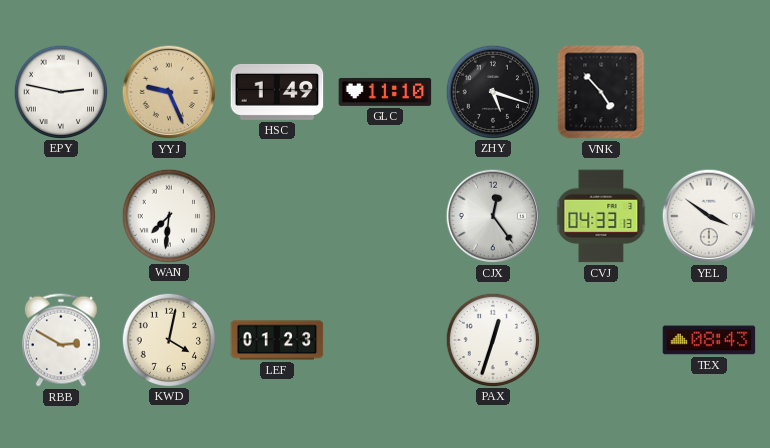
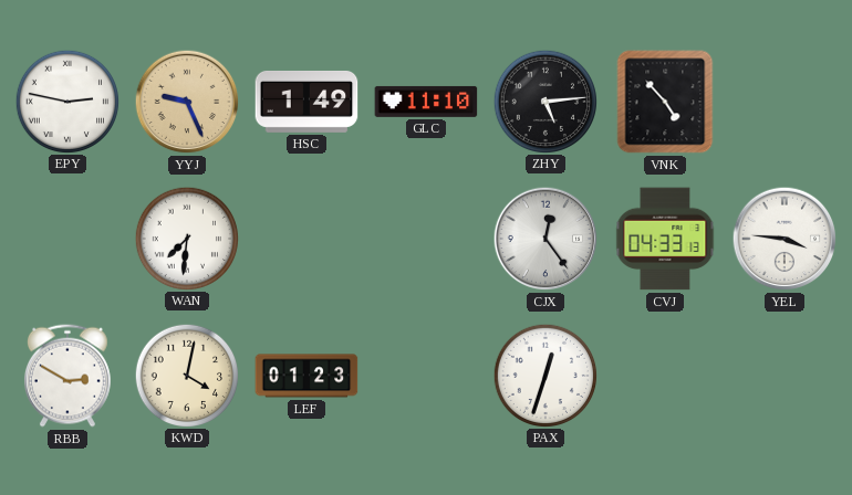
ZHY: 5:18 -> 5:14
YEL: 3:51 -> 3:46
TEX: 08:43 -> none
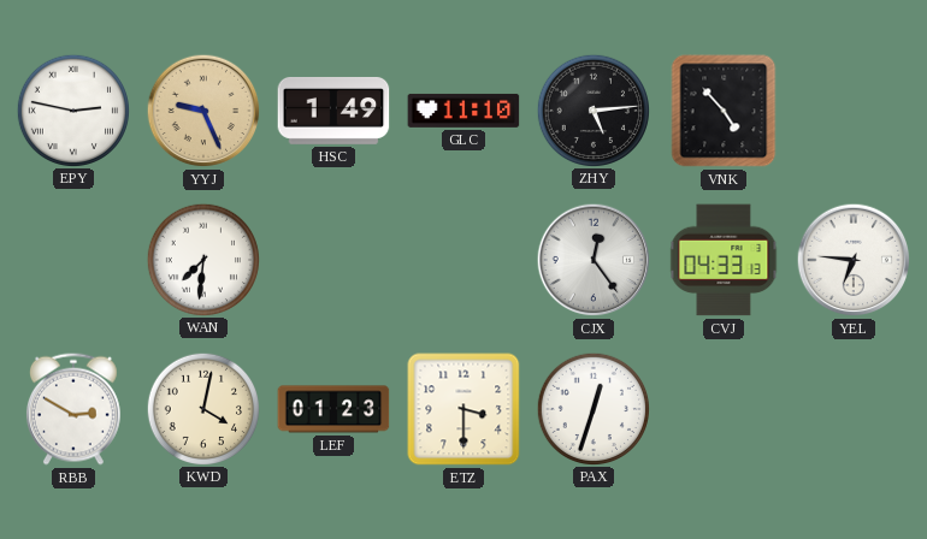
YEL: 3:46 -> 6:46
ETZ: none -> 3:30
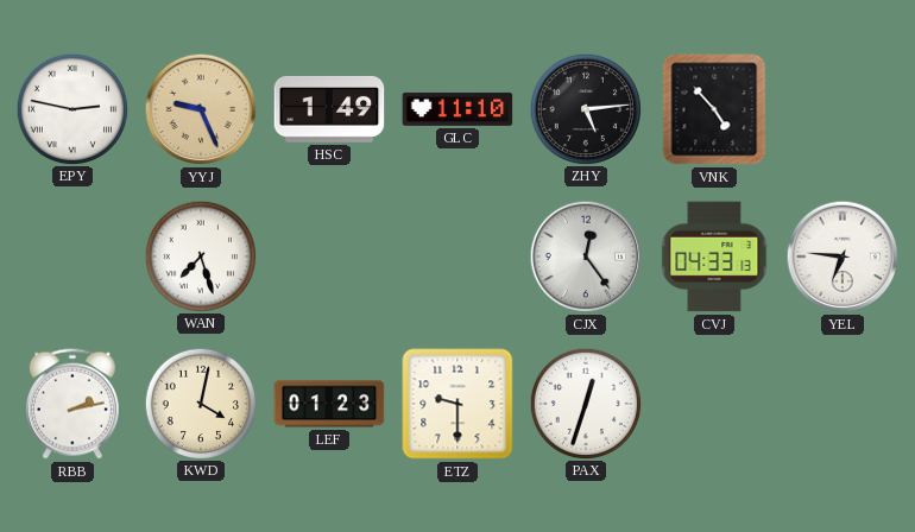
WAN: 7:31 -> 7:27
RBB: 2:50 -> 2:13
ETZ: 3:30 -> 9:30
